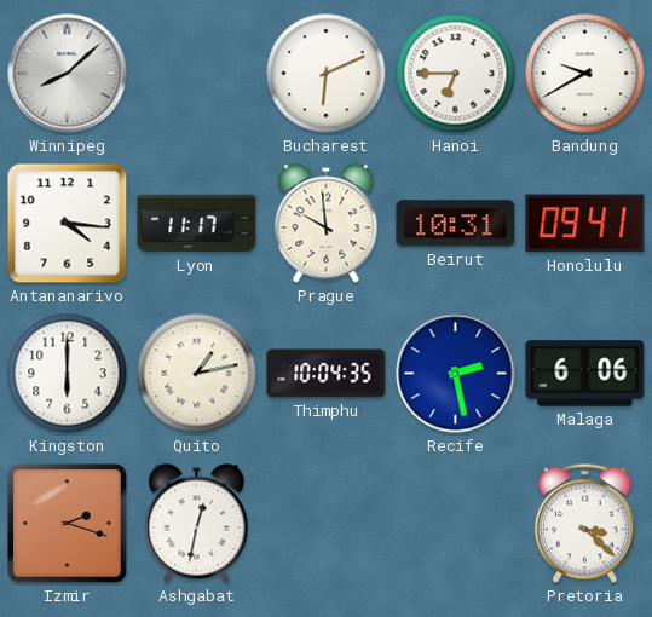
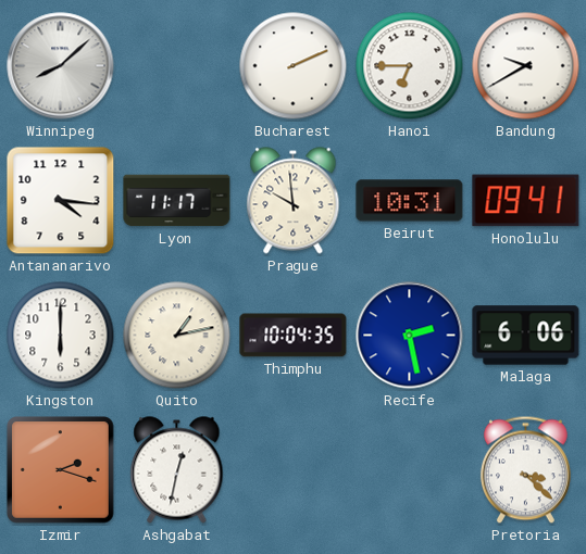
Bucharest: 6:11 -> 2:11
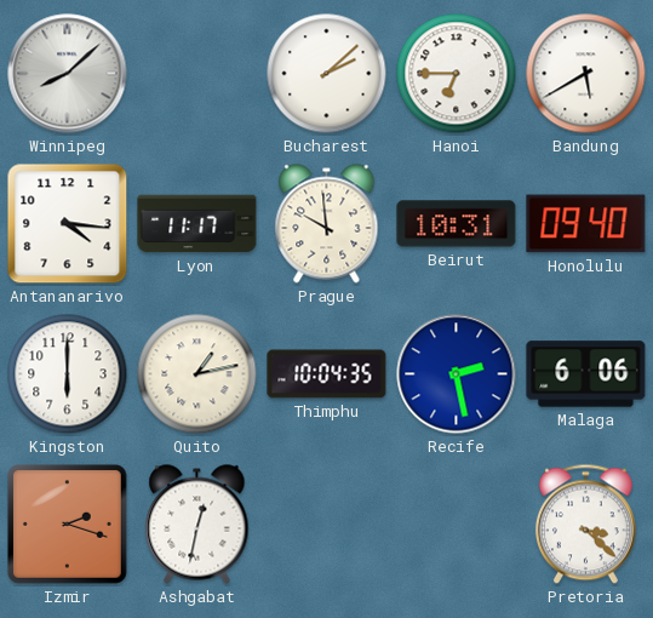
Bucharest: 2:11 -> 2:08
Bandung: 9:40 -> 5:40
Honolulu: 09:41 -> 09:40
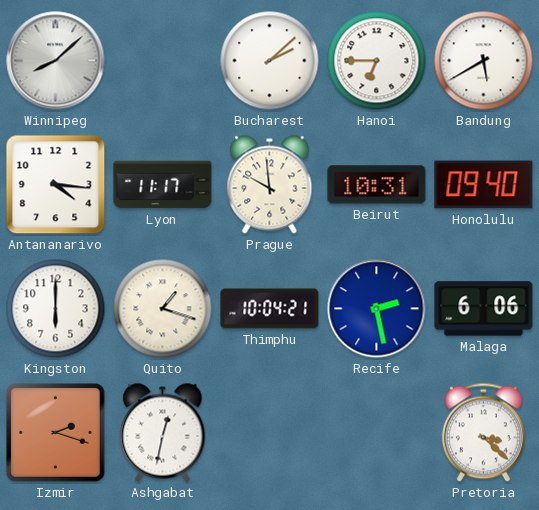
Quito: 1:13 -> 1:18
Thimphu: 10:04:35 -> 10:04:21
